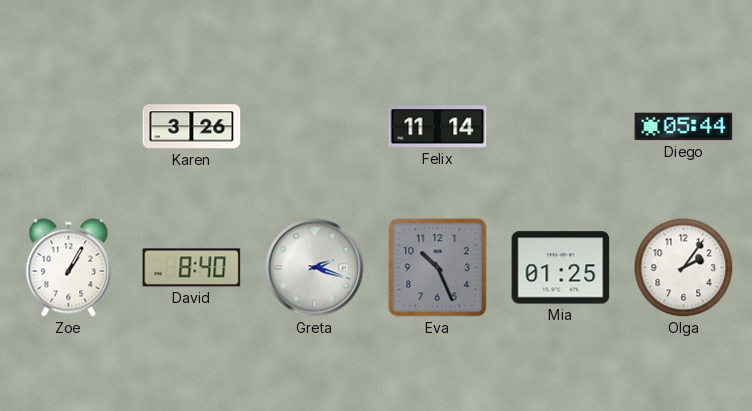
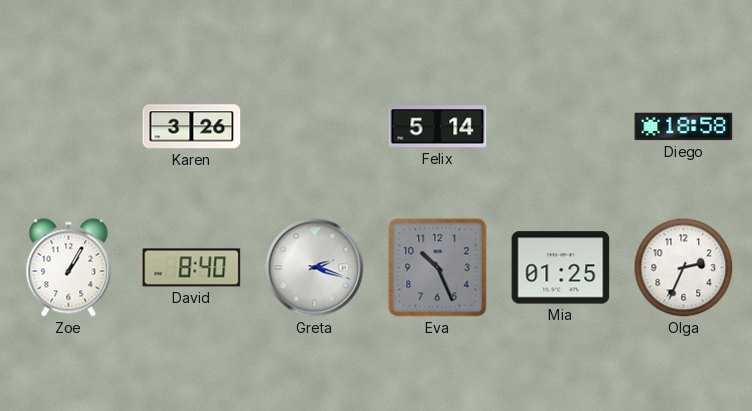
Felix: 11:14 -> 5:14
Diego: 05:44 -> 18:58
Olga: 2:06 -> 2:34
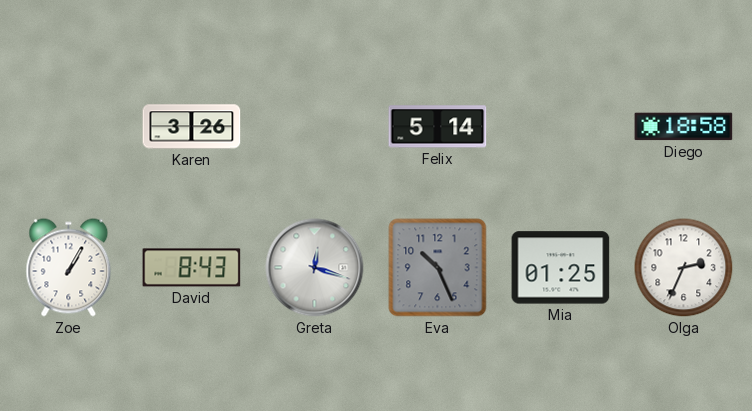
David: 8:40 -> 8:43
Greta: 2:18 -> 12:18
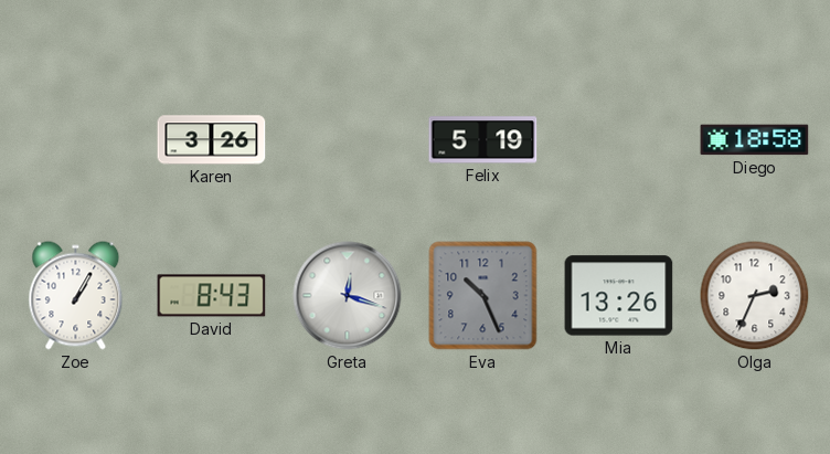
Felix: 5:14 -> 5:19
Mia: 01:25 -> 13:26
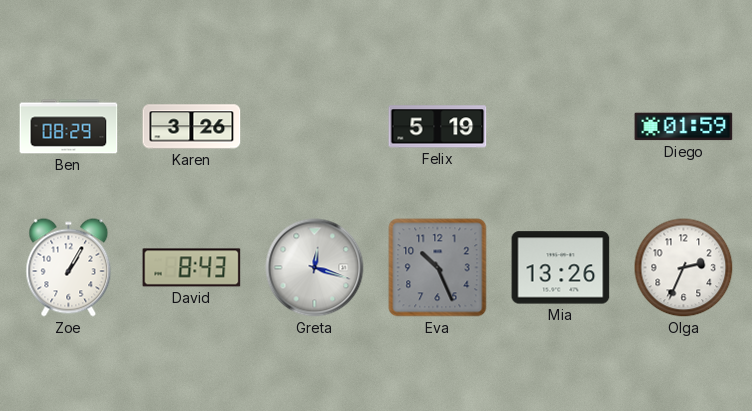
Ben: none -> 08:29
Diego: 18:58 -> 01:59
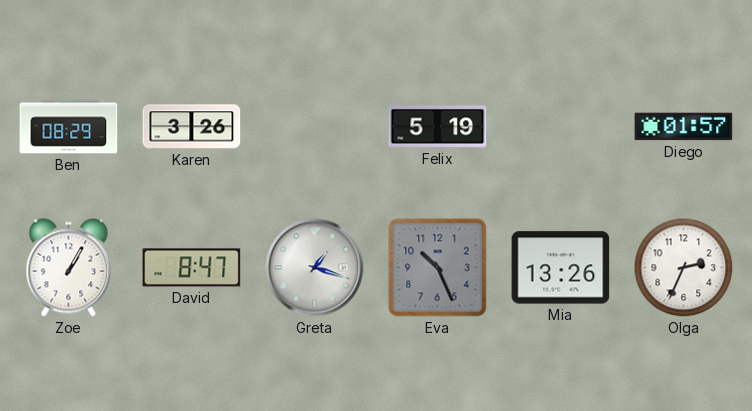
Diego: 01:59 -> 01:57
David: 8:43 -> 8:47
Greta: 12:18 -> 1:18
